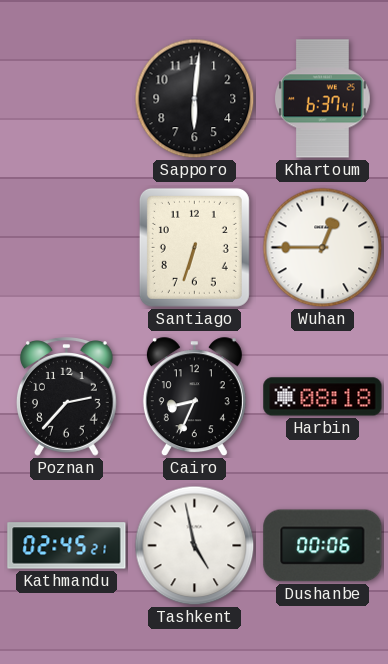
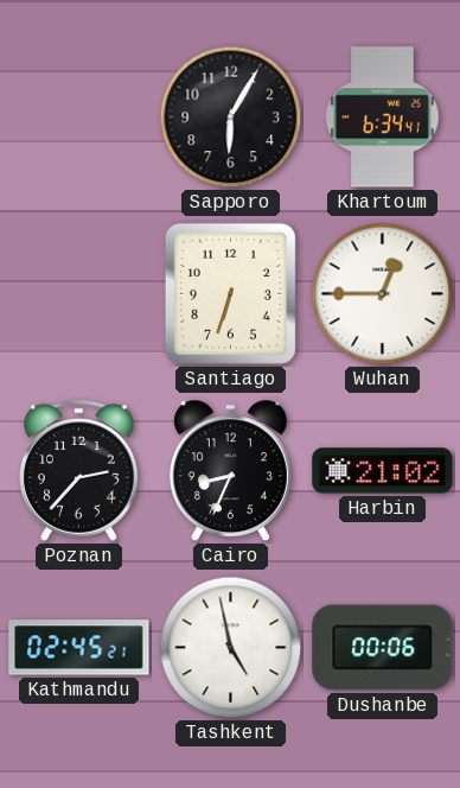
Sapporo: 6:01 -> 6:05
Khartoum: 6:37 -> 6:34
Harbin: 08:18 -> 21:02
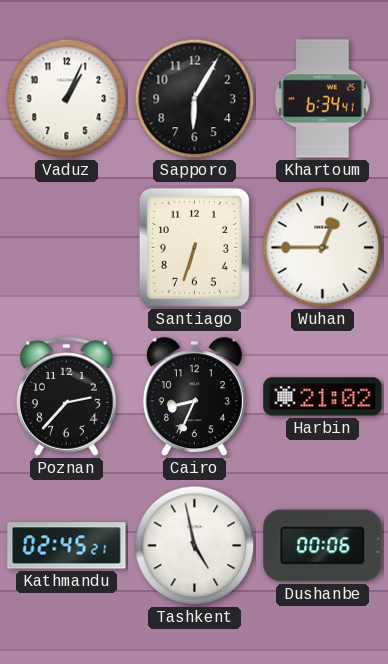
Vaduz: none -> 1:04
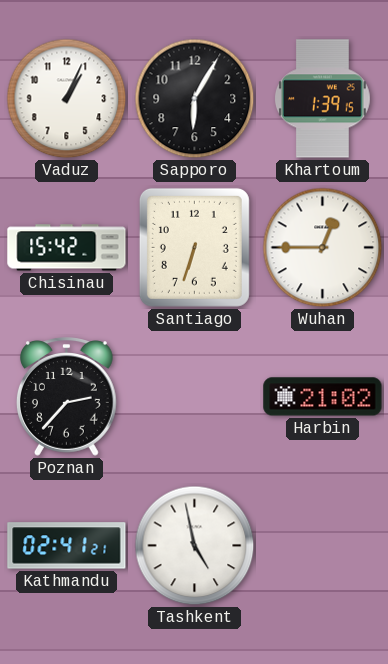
Khartoum: 6:34 -> 1:39
Chisinau: none -> 15:42
Cairo: 8:34 -> none
Kathmandu: 02:45 -> 02:41
Dushanbe: 00:06 -> none
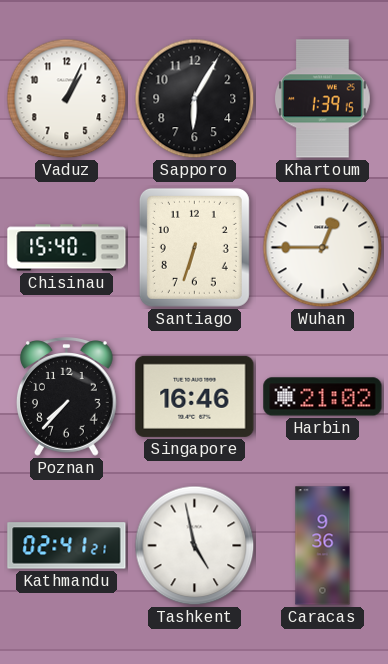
Chisinau: 15:42 -> 15:40
Poznan: 2:37 -> 7:37
Singapore: none -> 16:46
Caracas: none -> 9:36
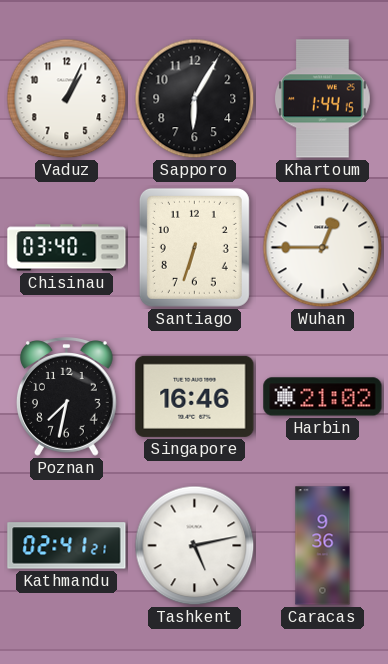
Khartoum: 1:39 -> 1:44
Chisinau: 15:40 -> 03:40
Poznan: 7:37 -> 7:32
Tashkent: 4:58 -> 5:13
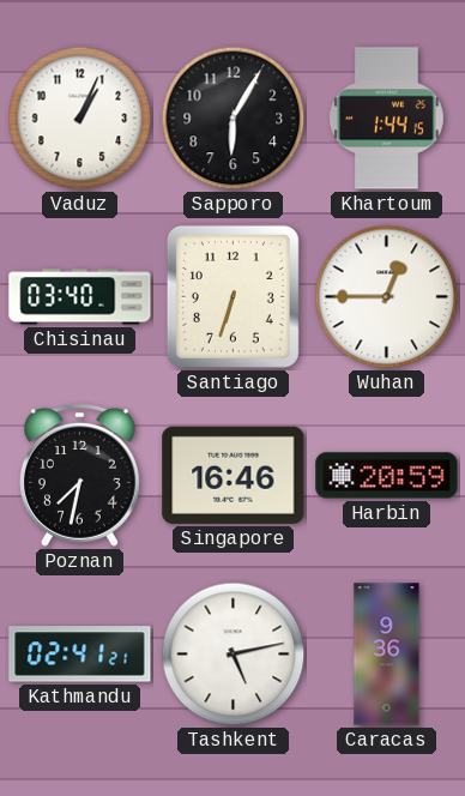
Harbin: 21:02 -> 20:59
